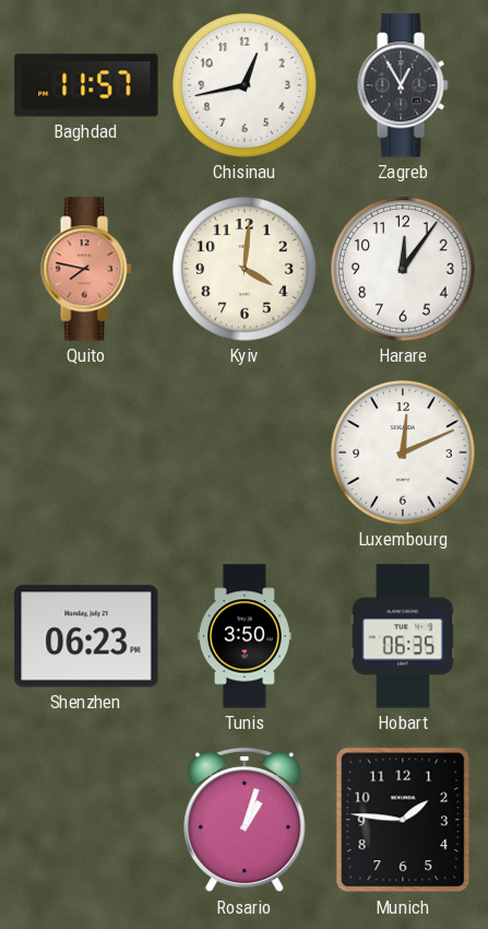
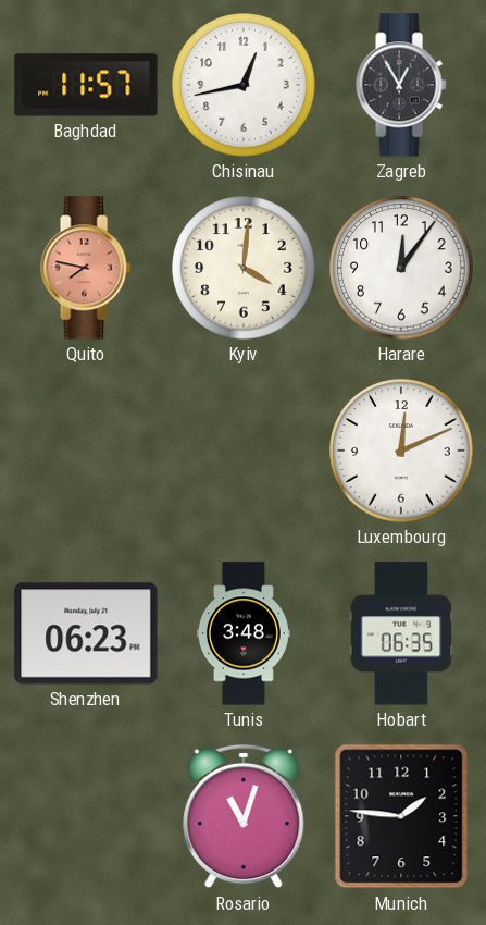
Tunis: 3:50 -> 3:48
Rosario: 1:03 -> 11:03
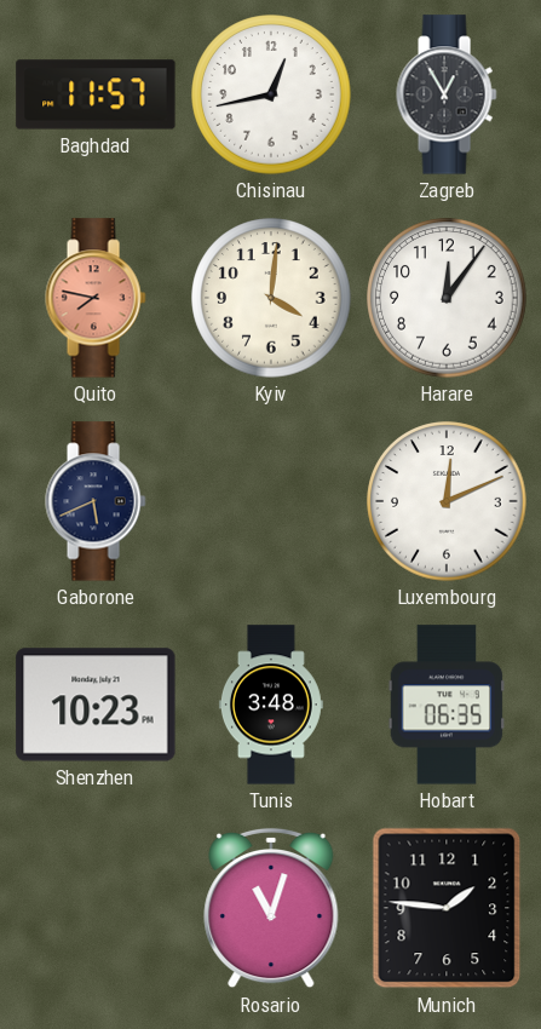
Gaborone: none -> 5:41
Shenzhen: 06:23 -> 10:23
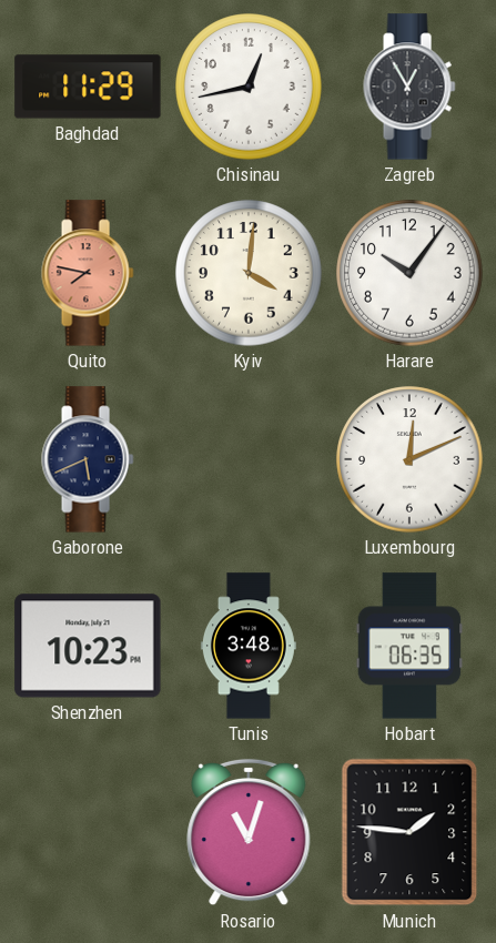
Baghdad: 11:57 -> 11:29
Harare: 12:06 -> 10:06
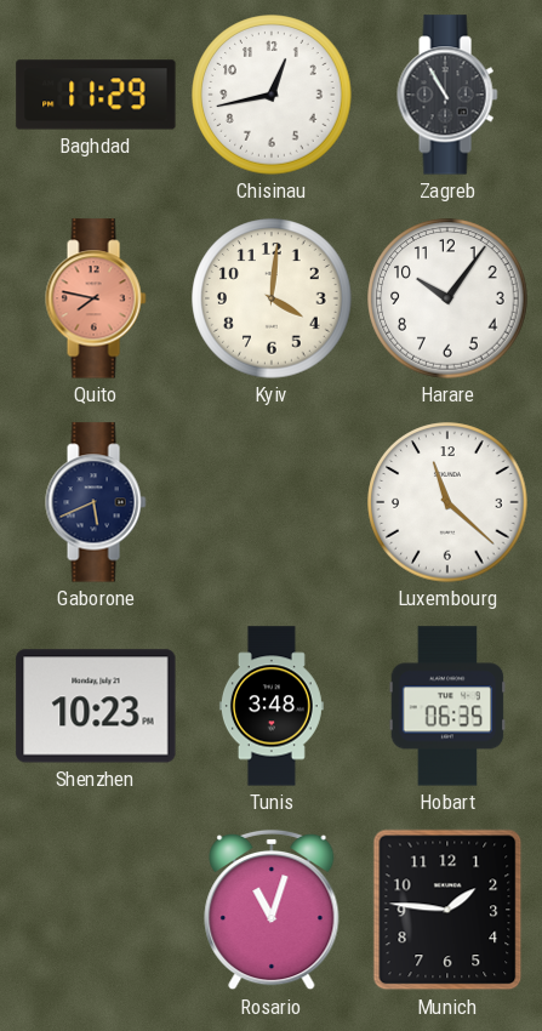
Zagreb: 12:55 -> 10:55
Luxembourg: 12:11 -> 11:22
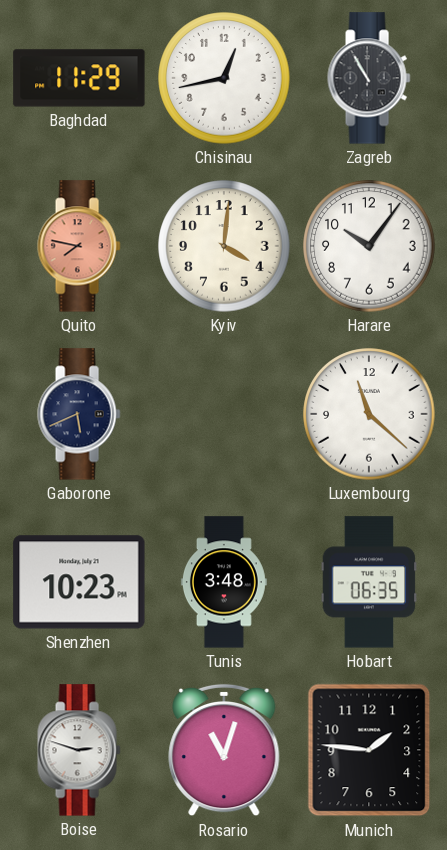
Boise: none -> 2:48
